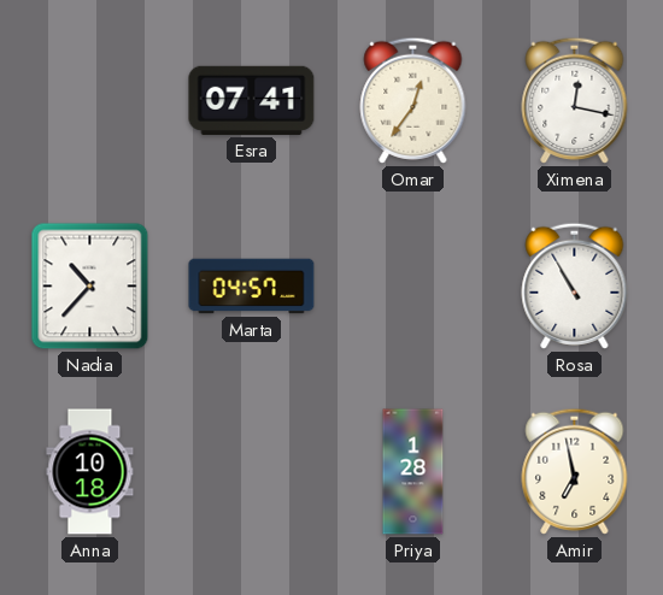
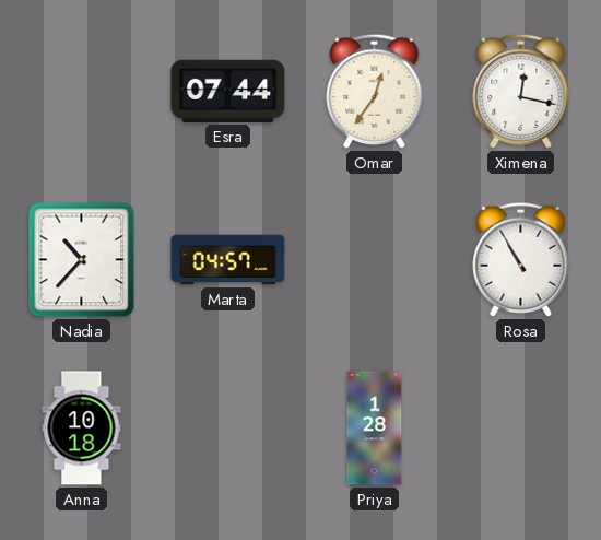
Esra: 07:41 -> 07:44
Amir: 6:58 -> none
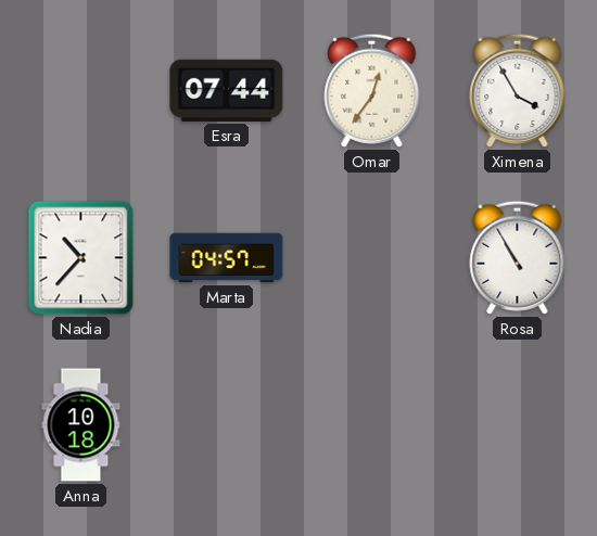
Ximena: 12:17 -> 3:55
Priya: 1:28 -> none
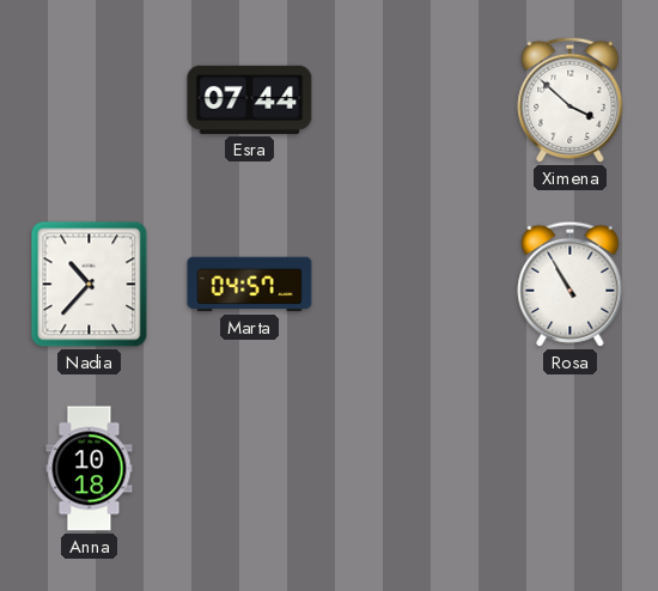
Omar: 12:36 -> none
Ximena: 3:55 -> 3:52
